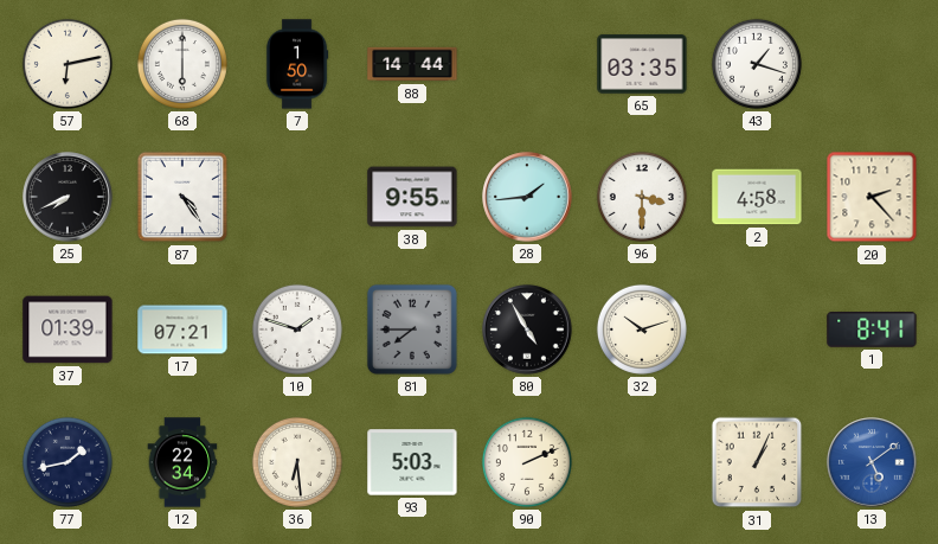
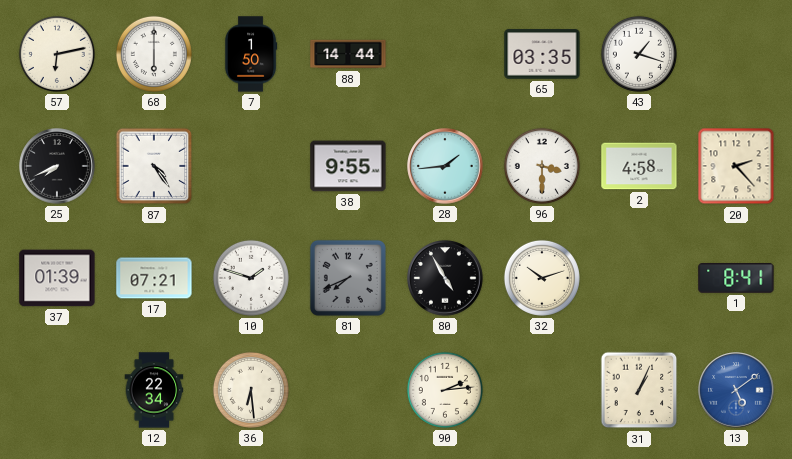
81: 7:45 -> 7:41
77: 1:43 -> none
93: 5:03 -> none
90: 2:11 -> 2:14
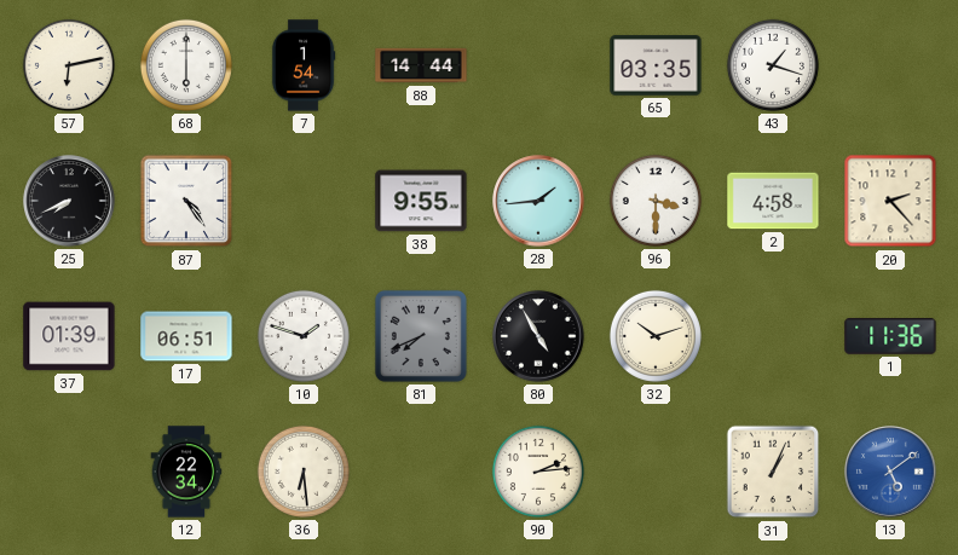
7: 1:50 -> 1:54
17: 07:21 -> 06:51
1: 8:41 -> 11:36
